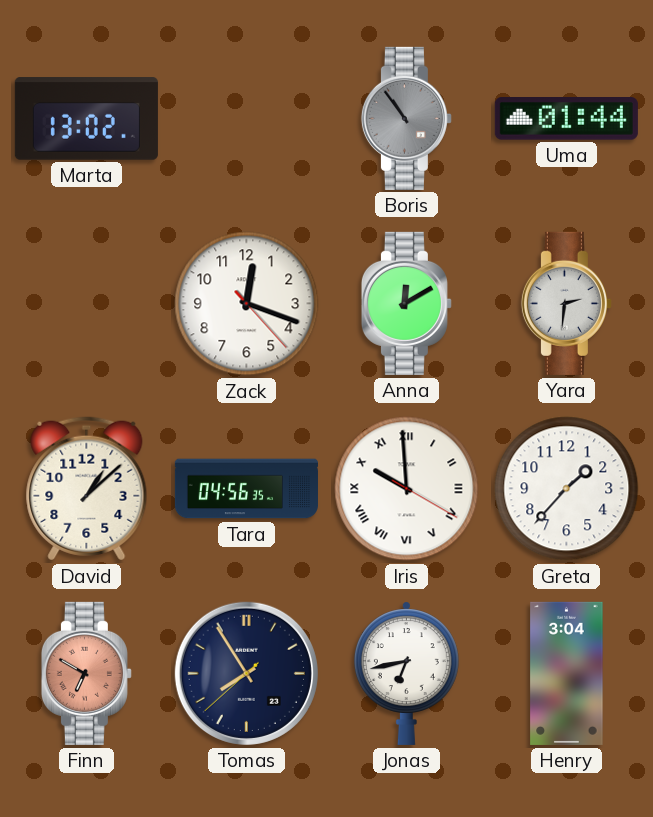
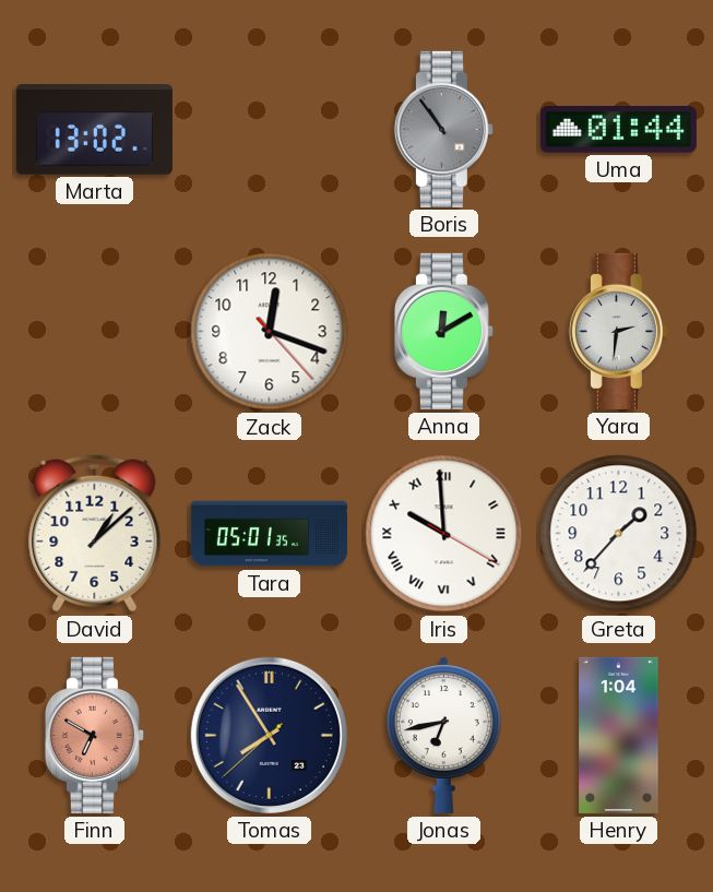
Tara: 04:56 -> 05:01
Henry: 3:04 -> 1:04
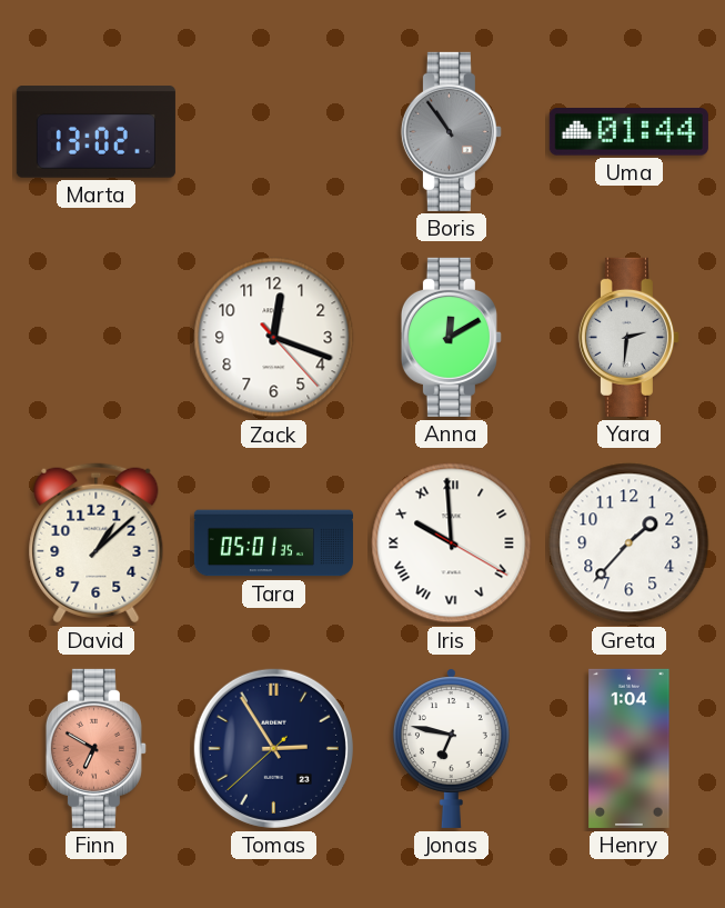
Tomas: 7:54 -> 2:54
Jonas: 6:43 -> 6:47
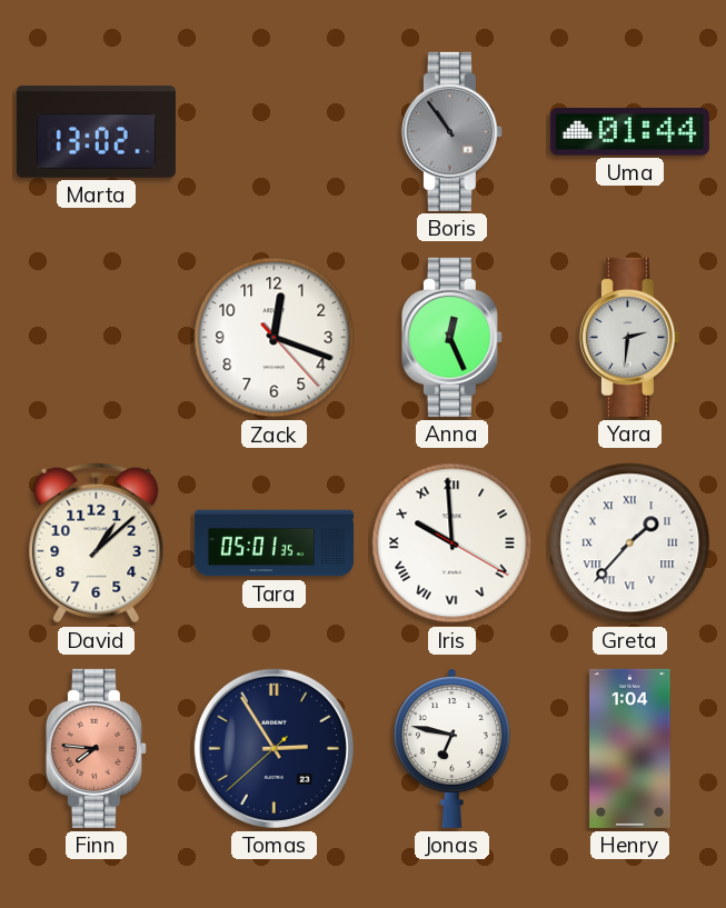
Anna: 12:10 -> 12:26
Greta numerals: Arabic -> Roman
Finn: 6:50 -> 7:46
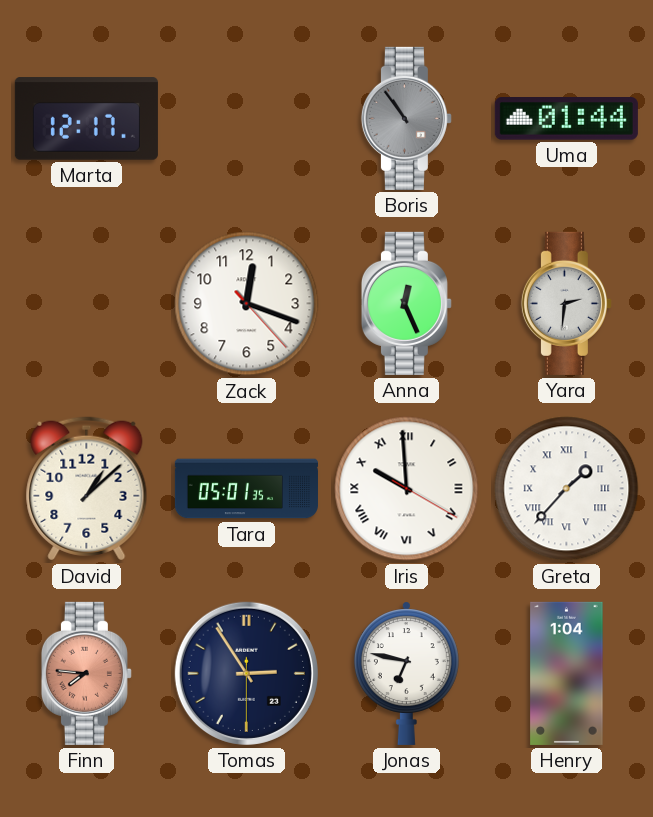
Marta: 13:02 -> 12:17
Tomas: 2:54:38 -> 2:54:30
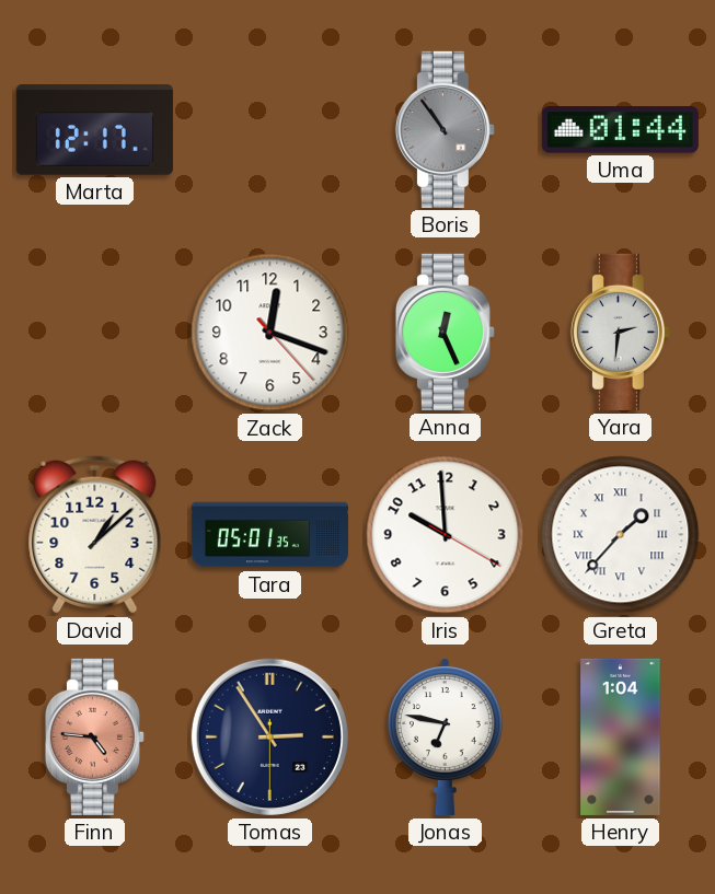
Iris numerals: Roman -> Arabic
Finn: 7:46 -> 4:46
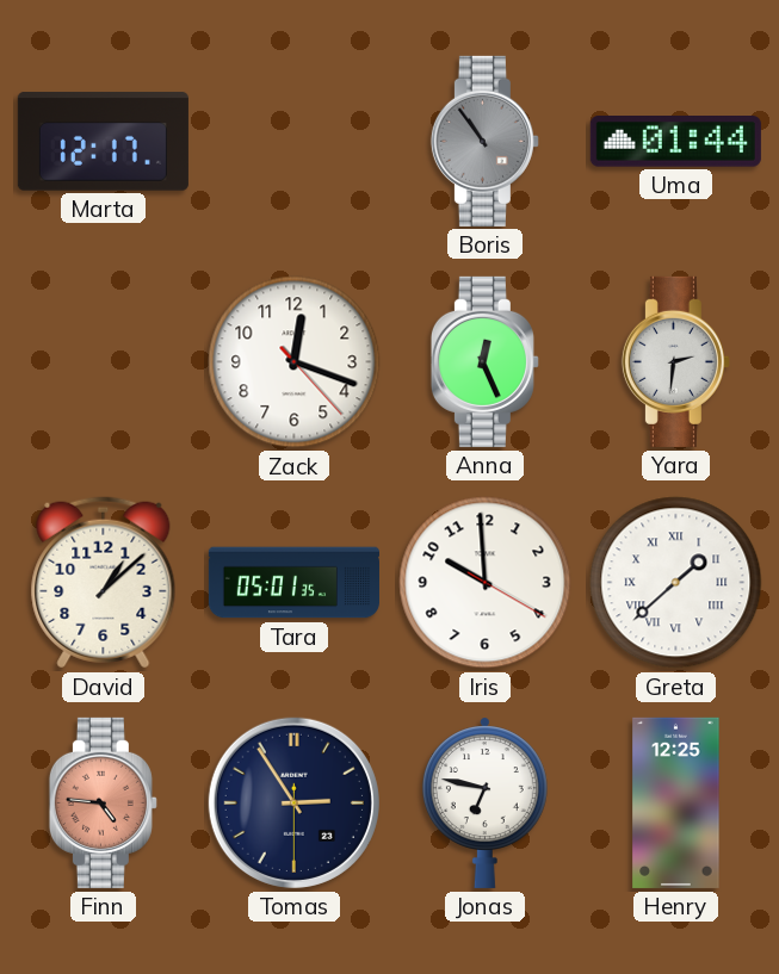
Greta: 1:37 -> 1:38
Henry: 1:04 -> 12:25
